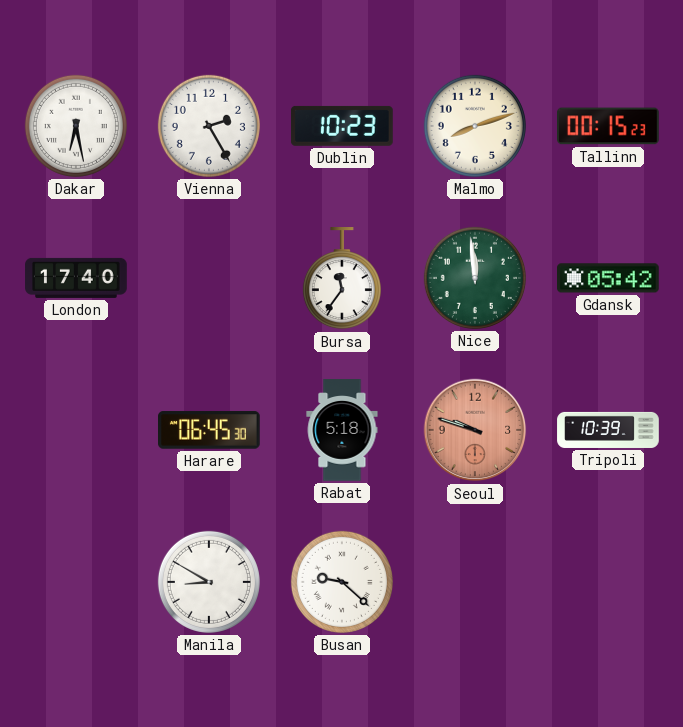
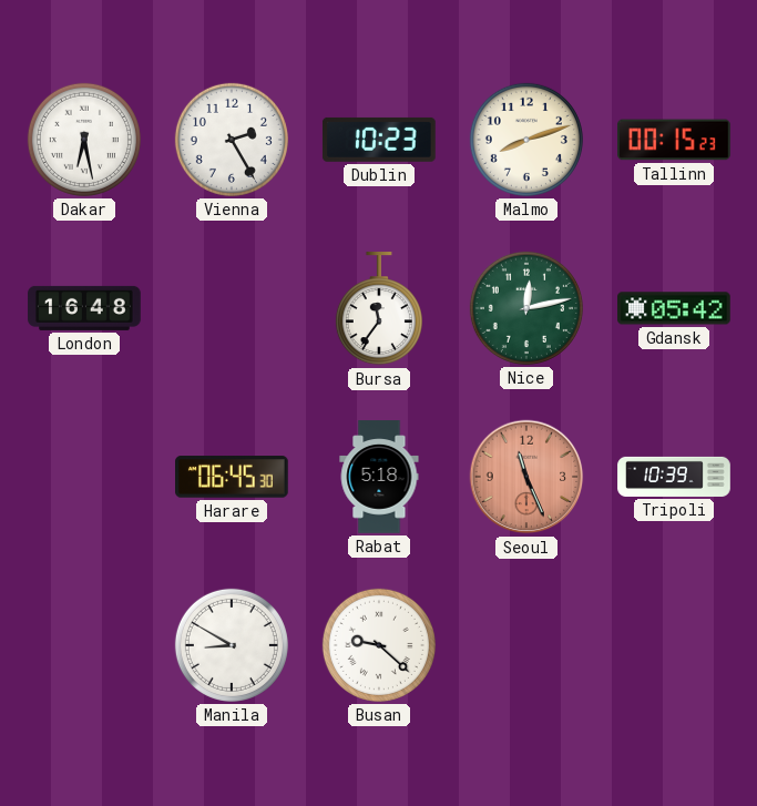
London: 17:40 -> 16:48
Nice: 11:59 -> 12:13
Seoul: 9:48 -> 11:26
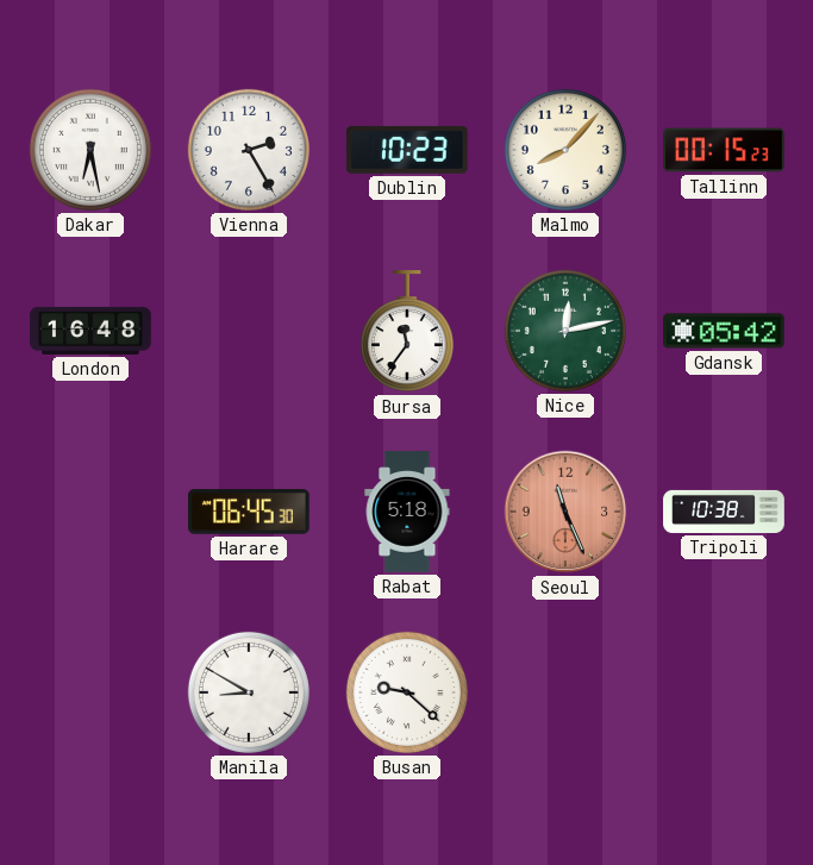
Malmo: 8:12 -> 8:07
Tripoli: 10:39 -> 10:38
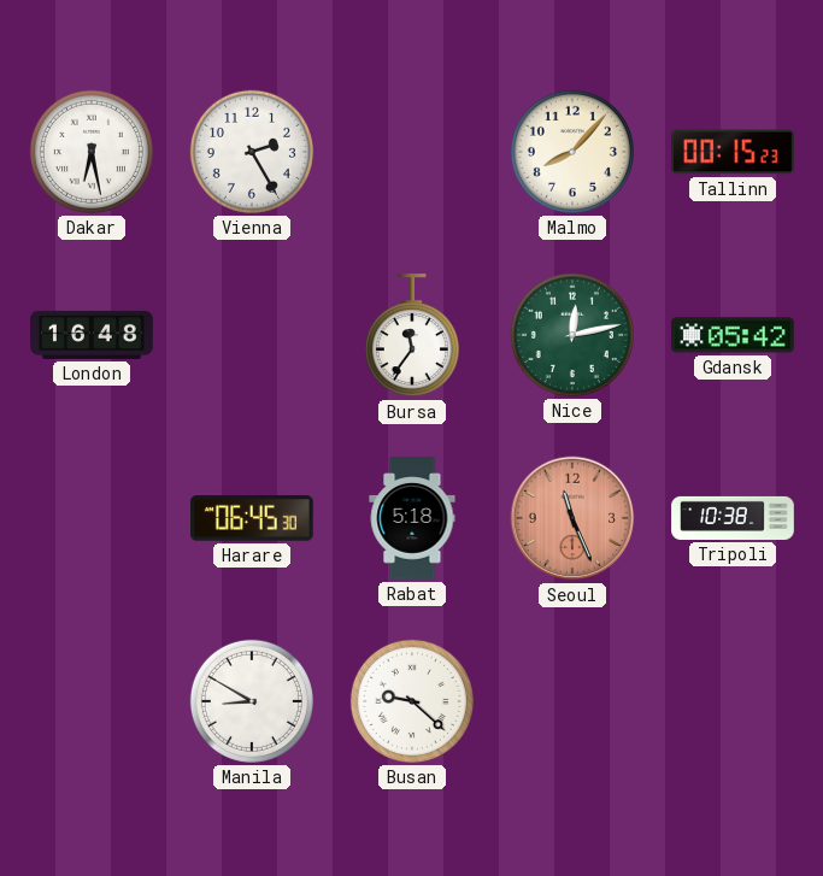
Dublin: 10:23 -> none
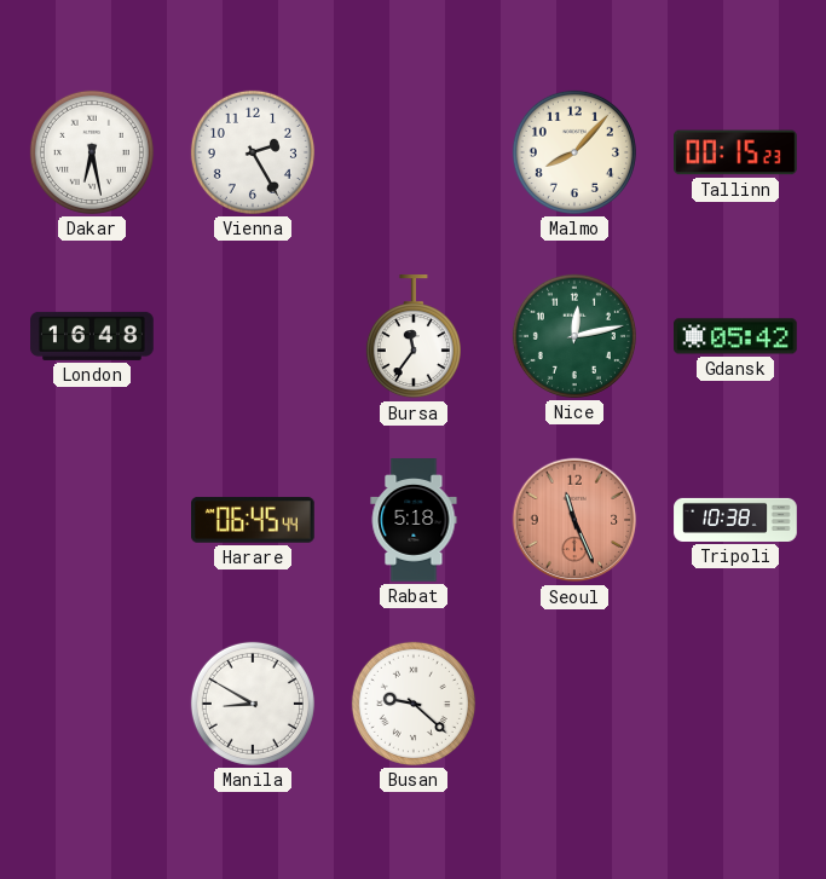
Harare: 06:45:30 -> 06:45:44
